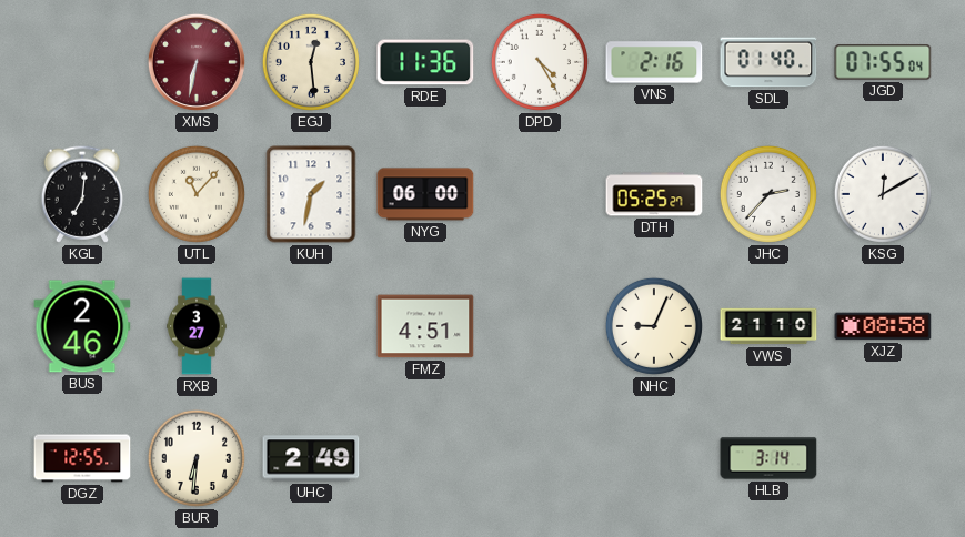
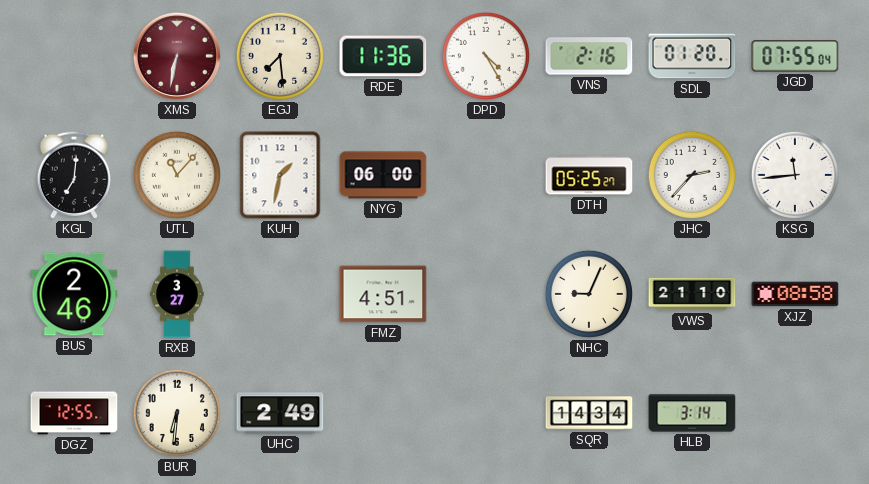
EGJ: 12:29 -> 7:29
SDL: 01:40 -> 01:20
KSG: 12:10 -> 11:44
SQR: none -> 14:34
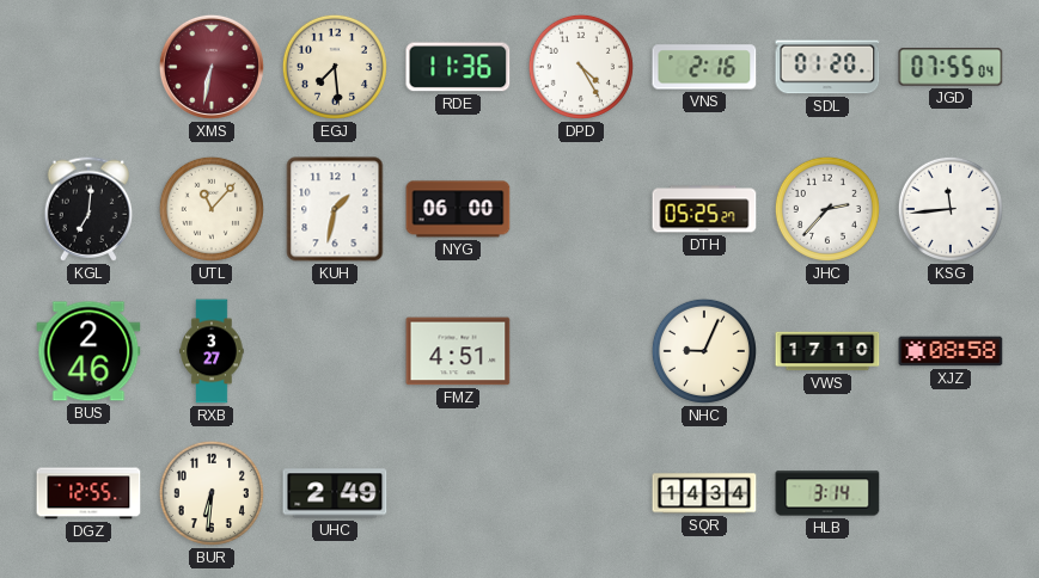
VWS: 21:10 -> 17:10
